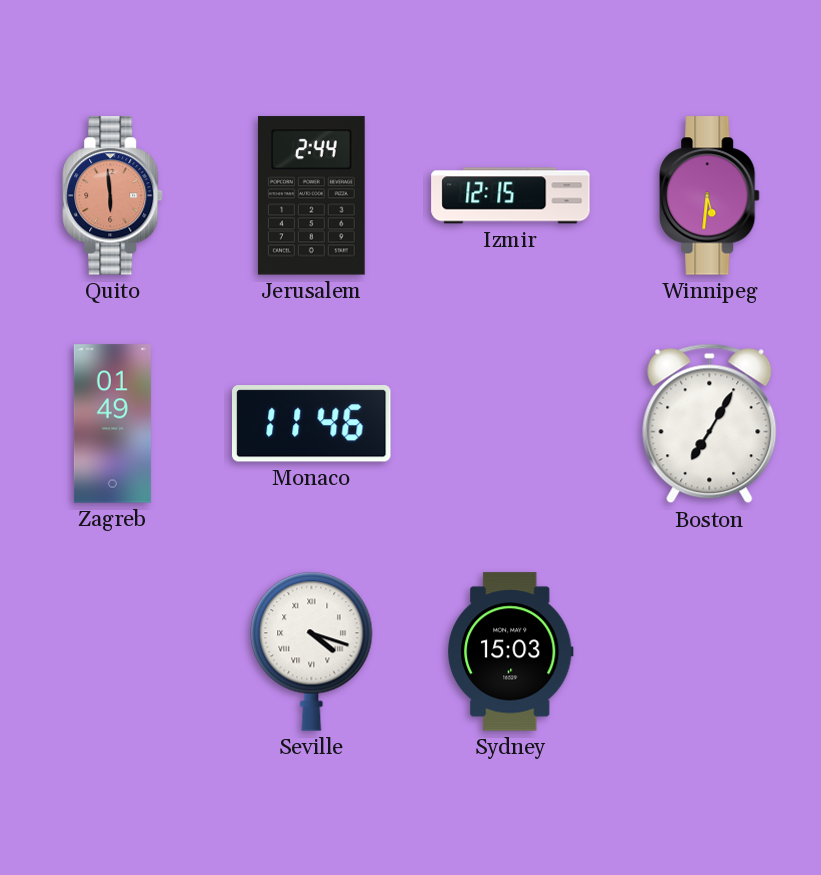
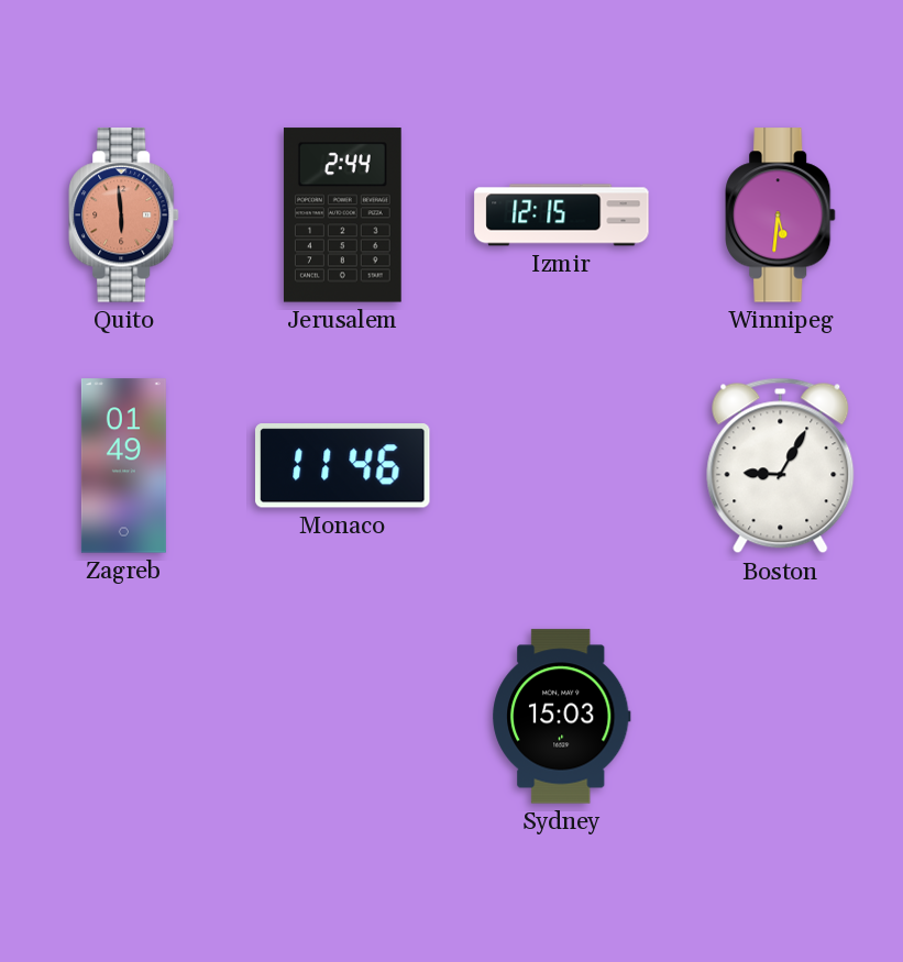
Boston: 7:05 -> 9:05
Seville: 4:18 -> none
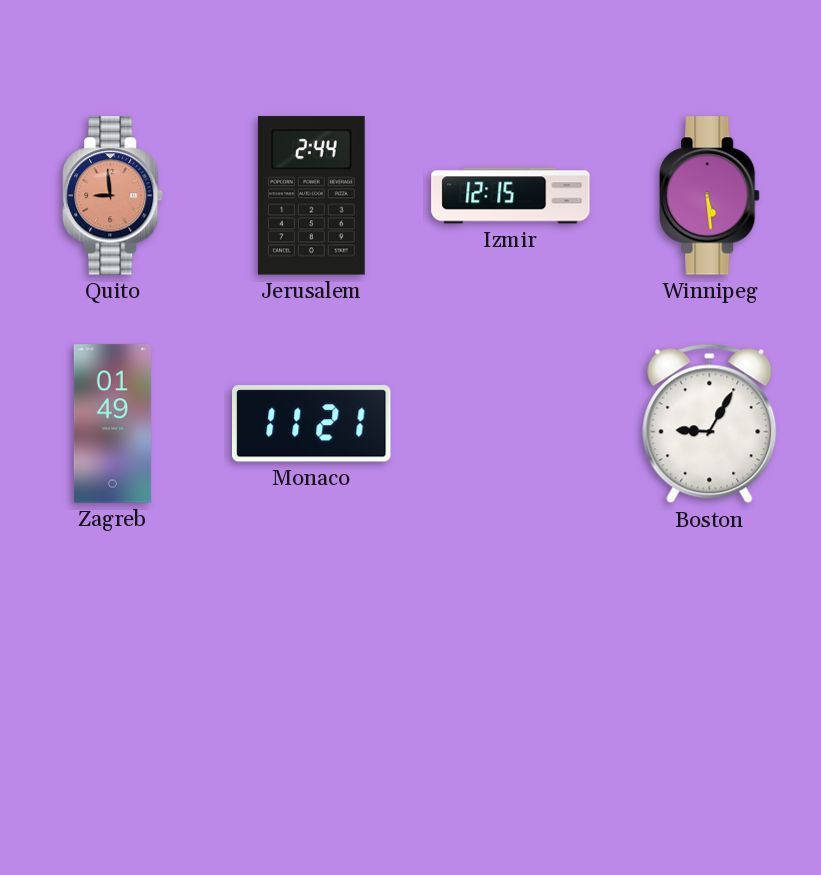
Quito: 5:59 -> 8:59
Winnipeg: 5:31 -> 5:29
Monaco: 11:46 -> 11:21
Sydney: 15:03 -> none
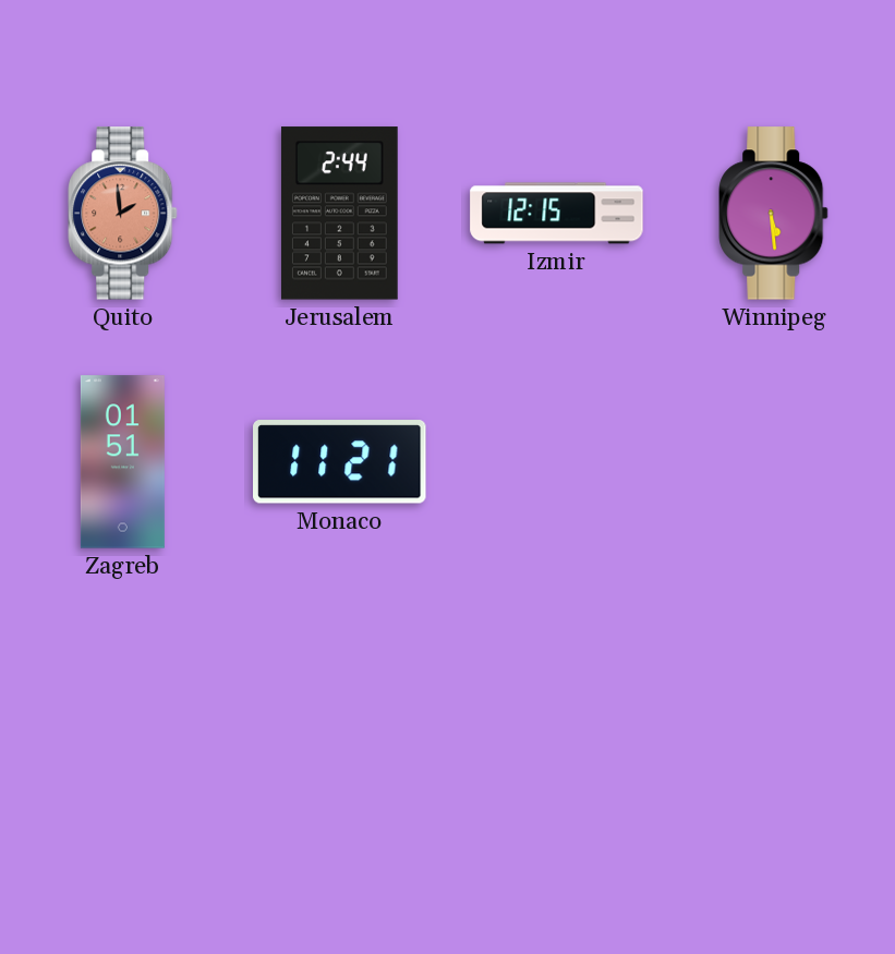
Quito: 8:59 -> 1:59
Zagreb: 01:49 -> 01:51
Boston: 9:05 -> none
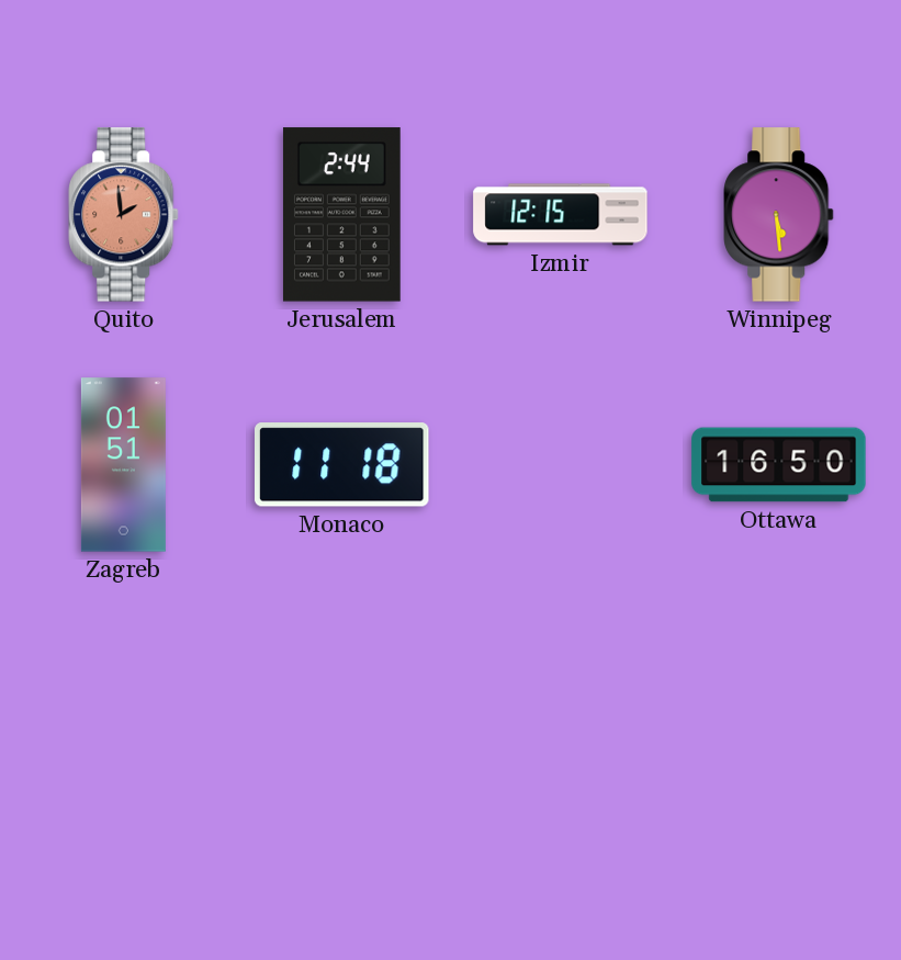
Monaco: 11:21 -> 11:18
Ottawa: none -> 16:50
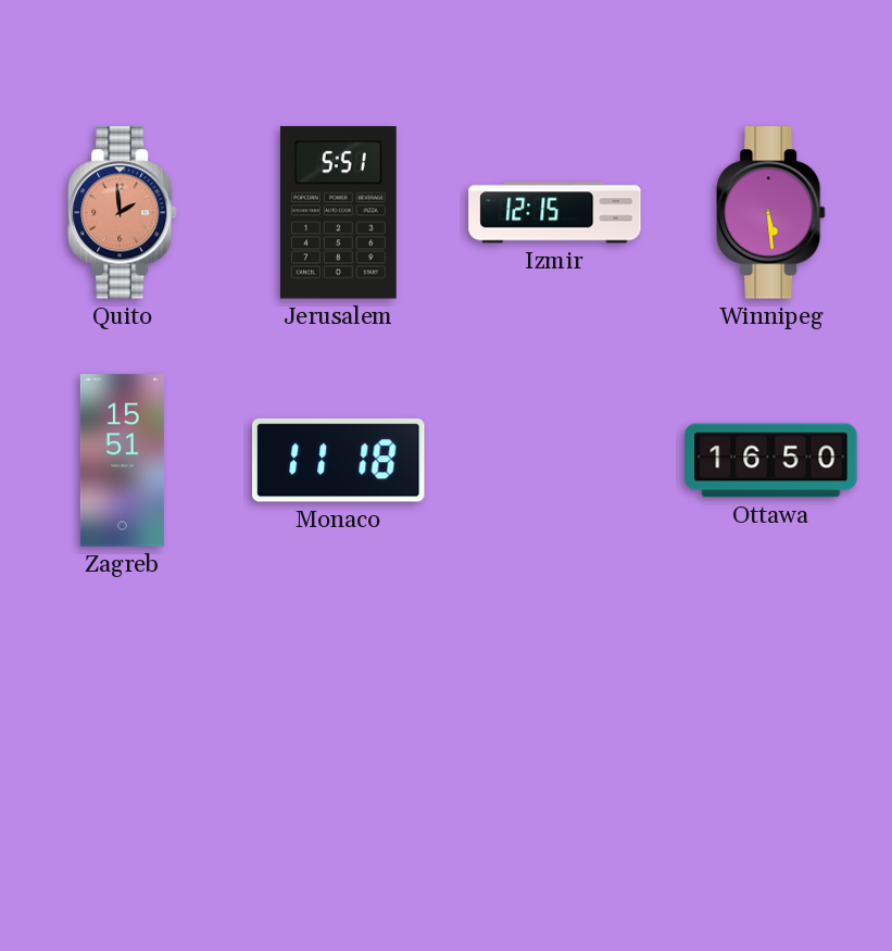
Jerusalem: 2:44 -> 5:51
Zagreb: 01:51 -> 15:51
